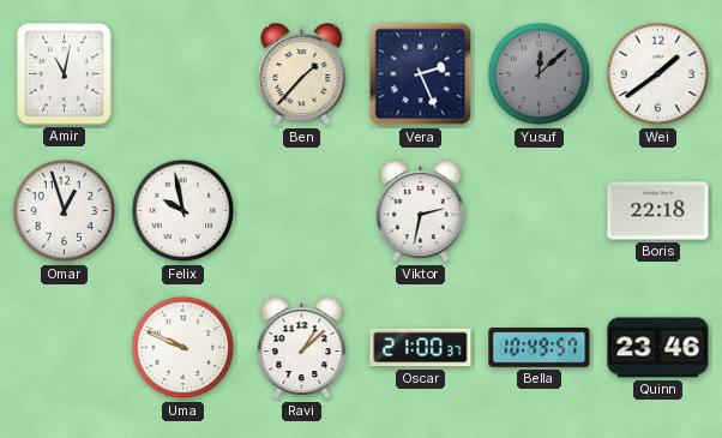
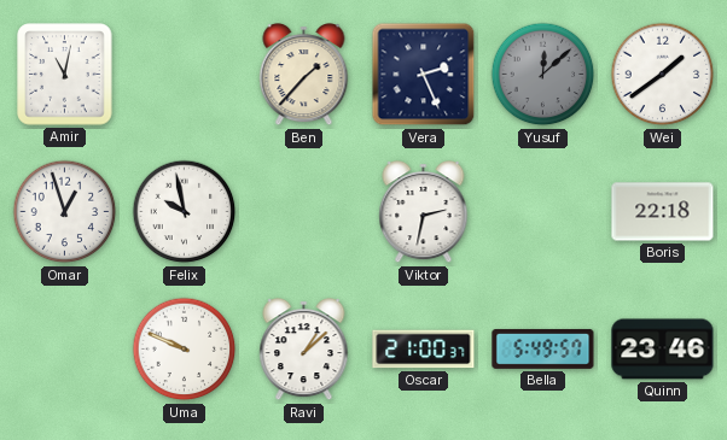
Bella: 10:49 -> 5:49
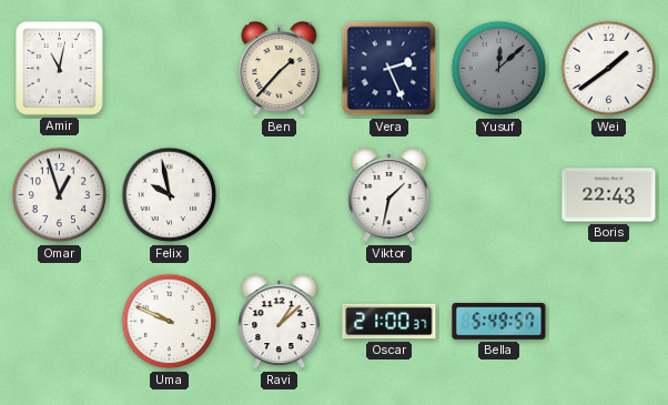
Viktor: 2:32 -> 1:32
Boris: 22:18 -> 22:43
Quinn: 23:46 -> none
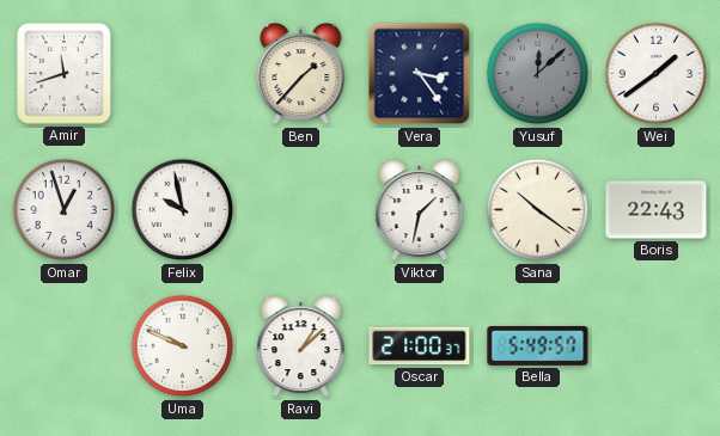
Amir: 11:02 -> 11:42
Vera: 2:26 -> 3:24
Sana: none -> 10:21
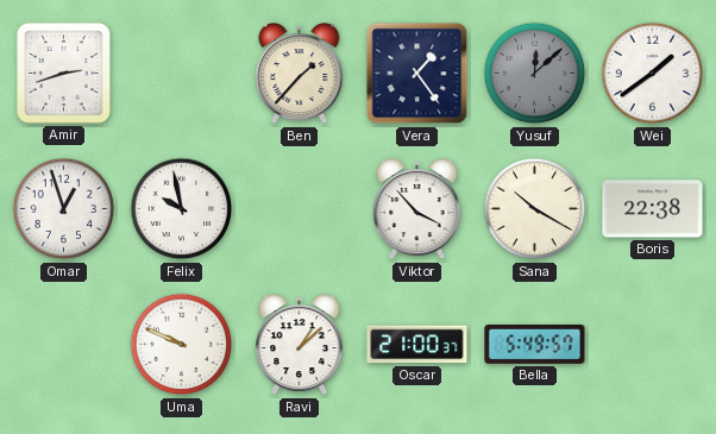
Amir: 11:42 -> 2:42
Vera: 3:24 -> 1:24
Viktor: 1:32 -> 3:53
Sana: 10:21 -> 10:20
Boris: 22:43 -> 22:38
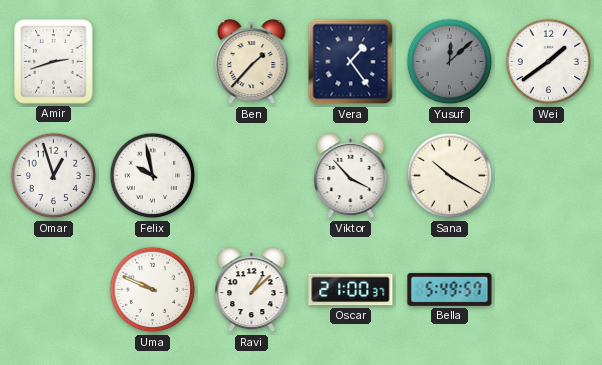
Boris: 22:38 -> none
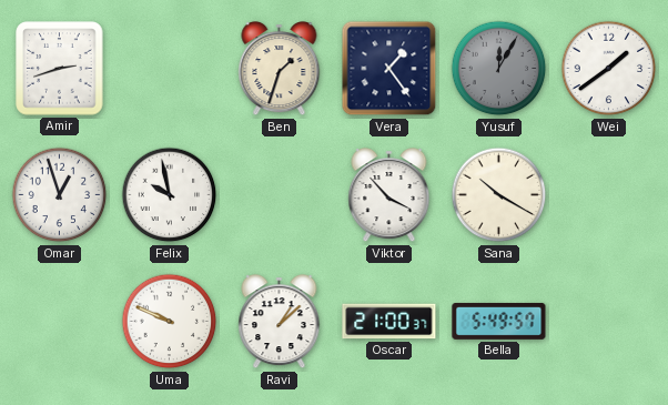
Ben: 1:37 -> 1:33
Yusuf: 12:08 -> 12:05
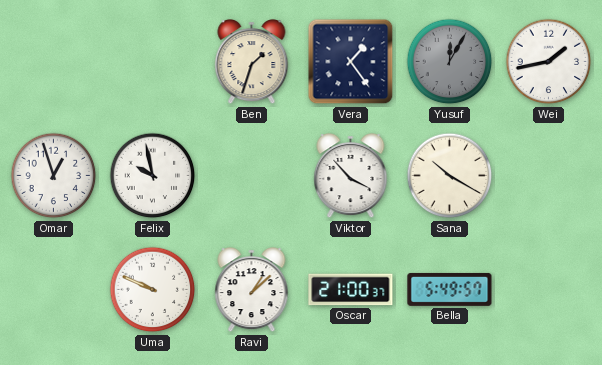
Amir: 2:42 -> none
Wei: 1:39 -> 1:43
